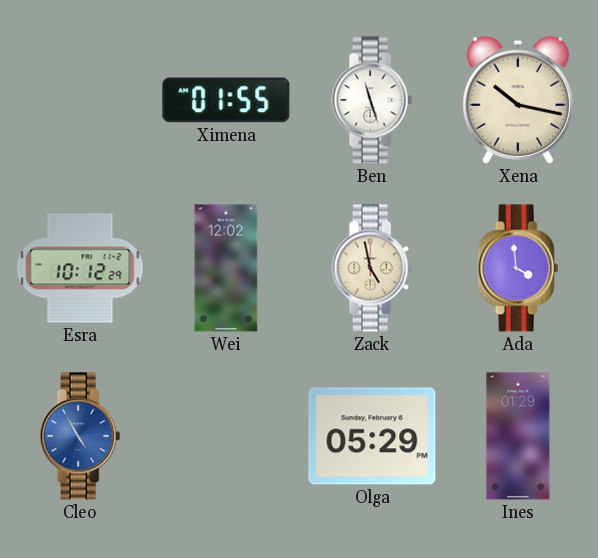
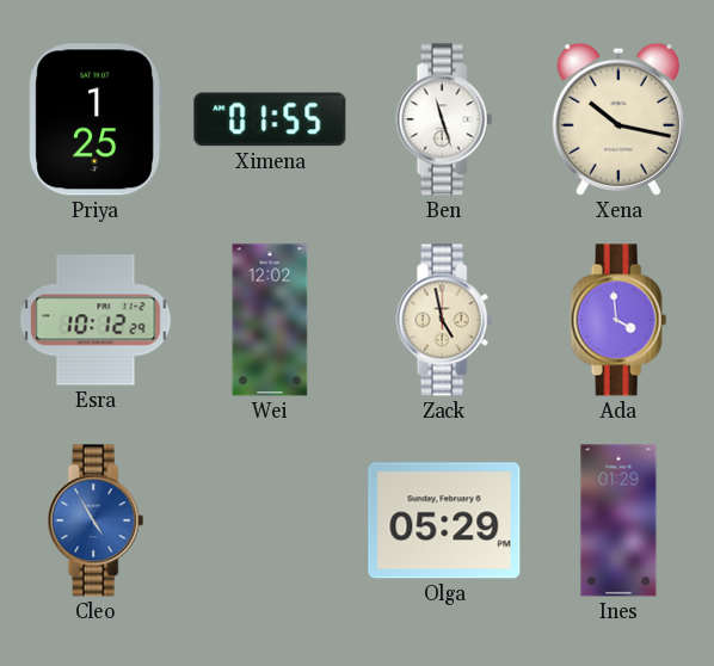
Priya: none -> 1:25
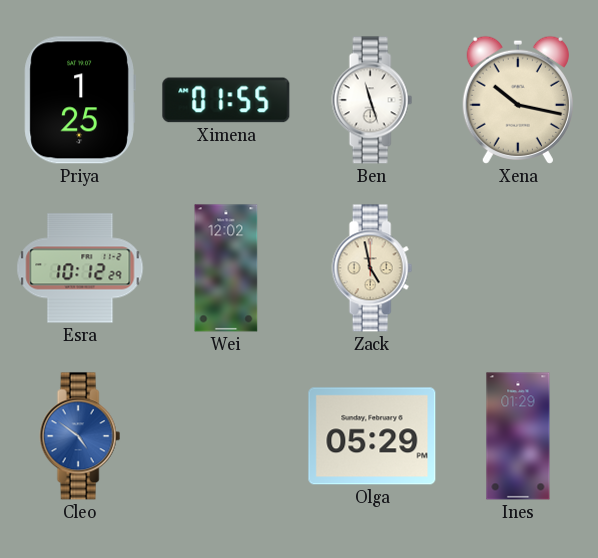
Ada: 3:59 -> none
Cleo: 4:55 -> 4:51
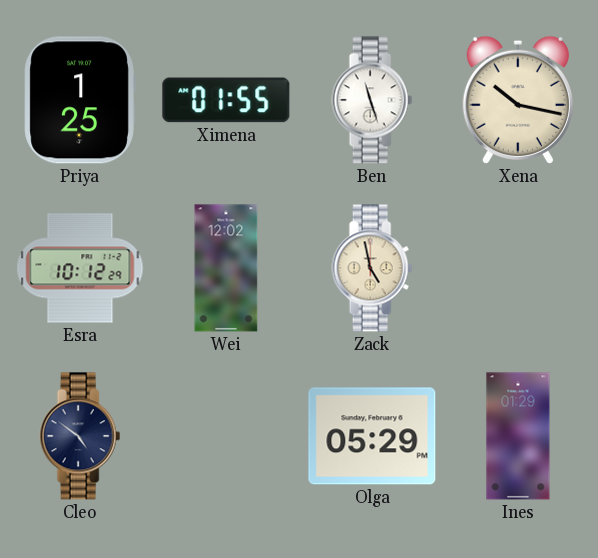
Cleo dial: blue -> navy
